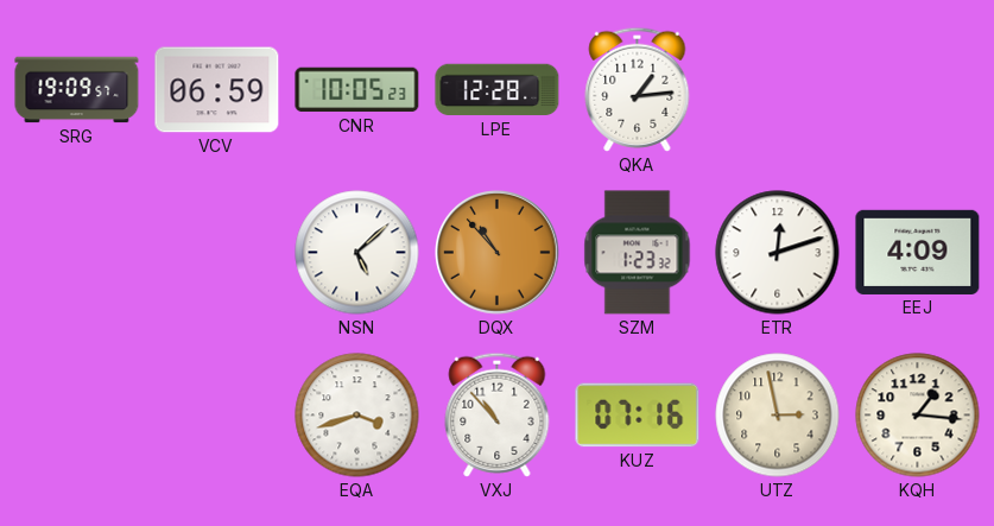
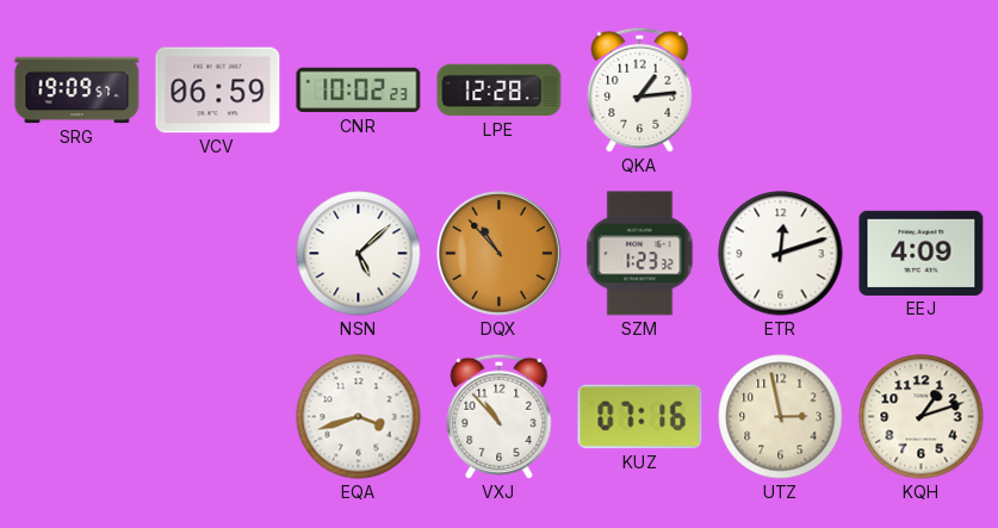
CNR: 10:05 -> 10:02
KQH: 1:16 -> 1:12
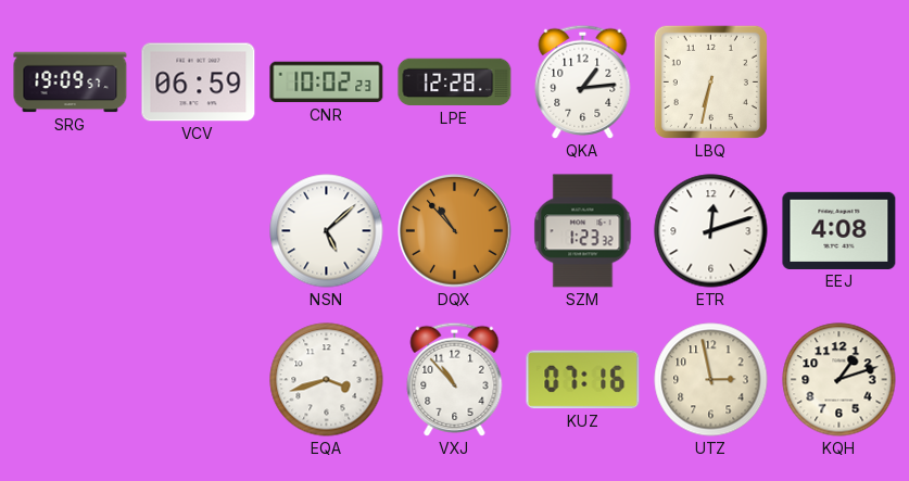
LBQ: none -> 6:32
EEJ: 4:09 -> 4:08
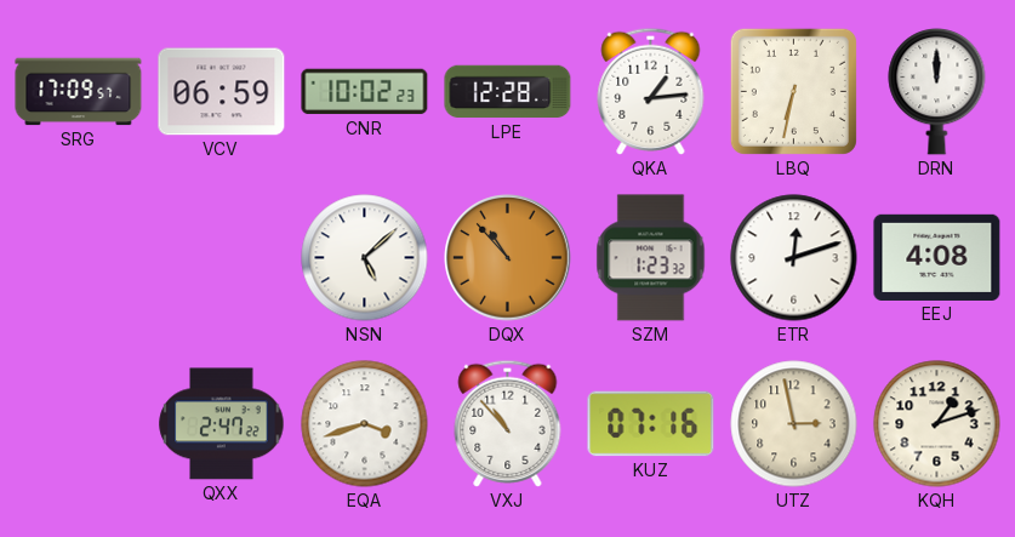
SRG: 19:09 -> 17:09
DRN: none -> 12:00
QXX: none -> 2:47
